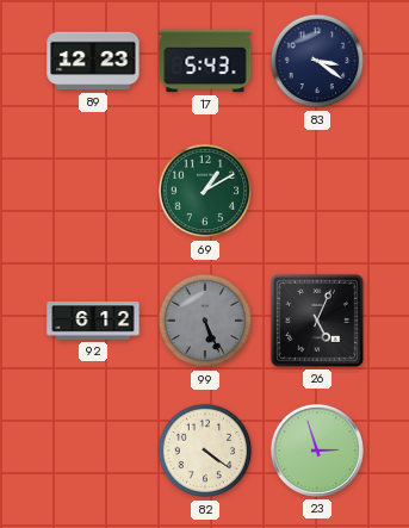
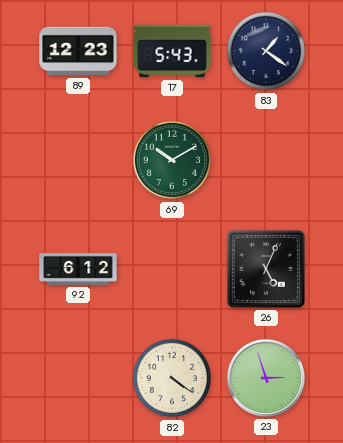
83: 3:21 -> 1:21
69: 1:10 -> 10:10
99: 5:26 -> none
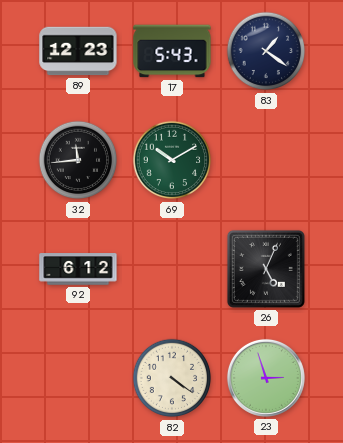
32: none -> 11:44
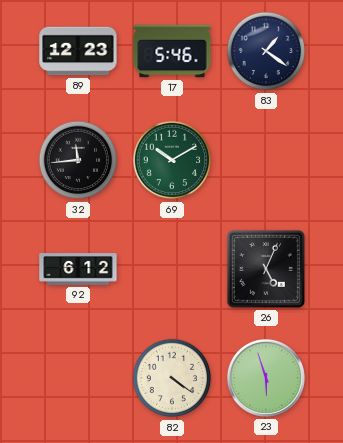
17: 5:43 -> 5:46
23: 2:57 -> 5:57
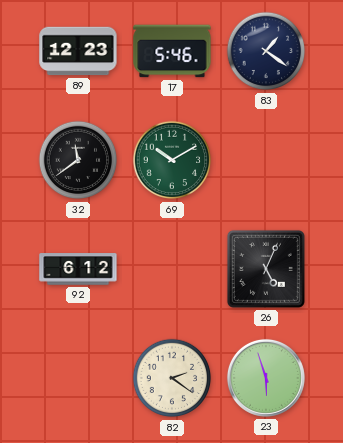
32: 11:44 -> 11:39
82: 4:21 -> 2:21
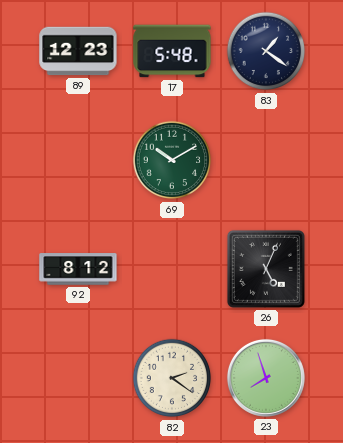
17: 5:46 -> 5:48
32: 11:39 -> none
92: 6:12 -> 8:12
23: 5:57 -> 7:57
